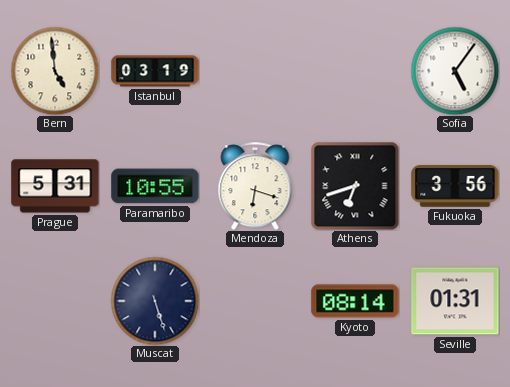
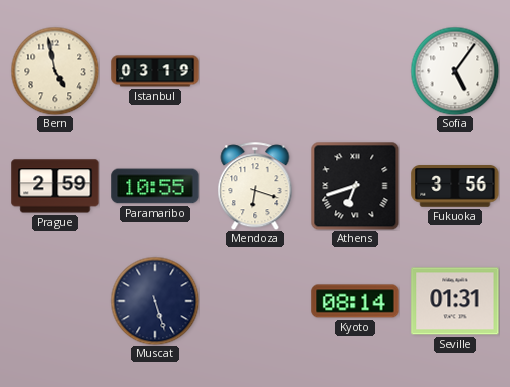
Bern: 4:59 -> 4:58
Prague: 5:31 -> 2:59
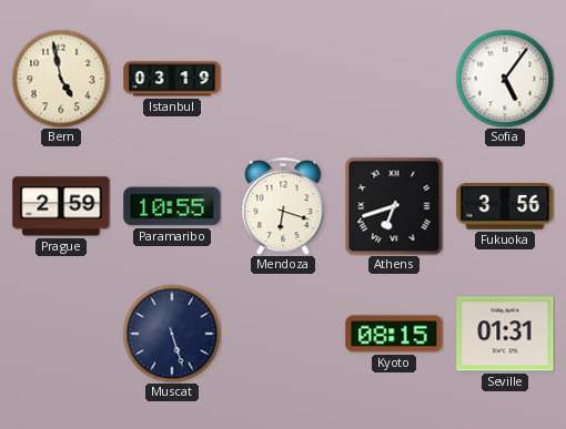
Kyoto: 08:14 -> 08:15
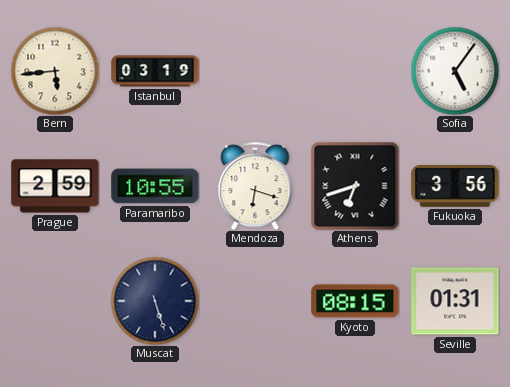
Bern: 4:58 -> 5:44
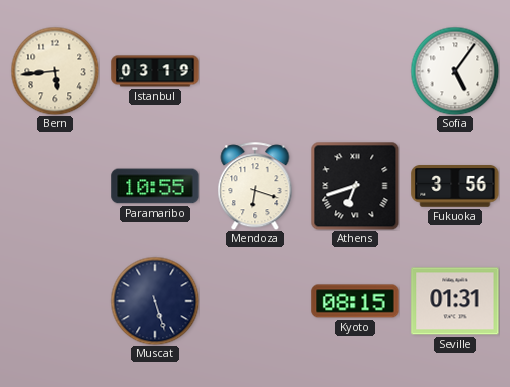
Prague: 2:59 -> none
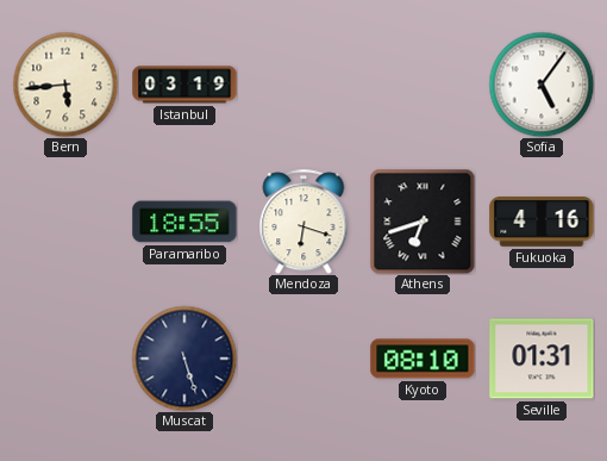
Paramaribo: 10:55 -> 18:55
Fukuoka: 3:56 -> 4:16
Kyoto: 08:15 -> 08:10
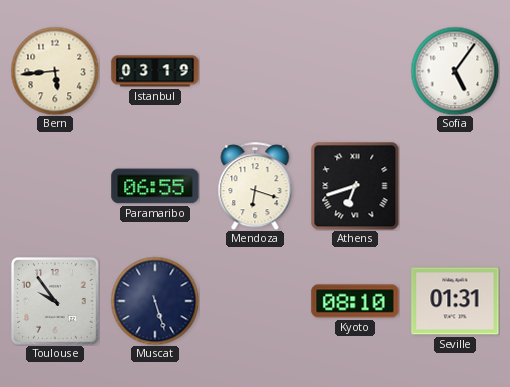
Paramaribo: 18:55 -> 06:55
Fukuoka: 4:16 -> none
Toulouse: none -> 9:54
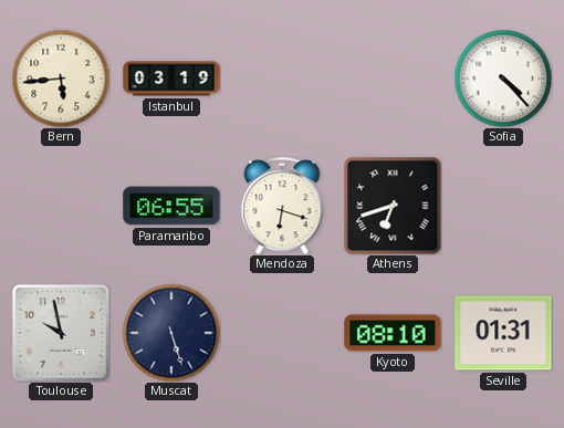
Sofia: 5:06 -> 4:23
Toulouse: 9:54 -> 9:58
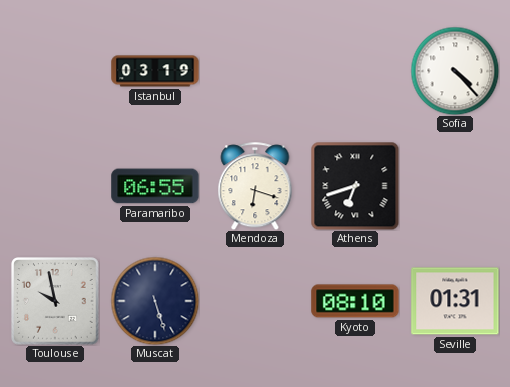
Bern: 5:44 -> none
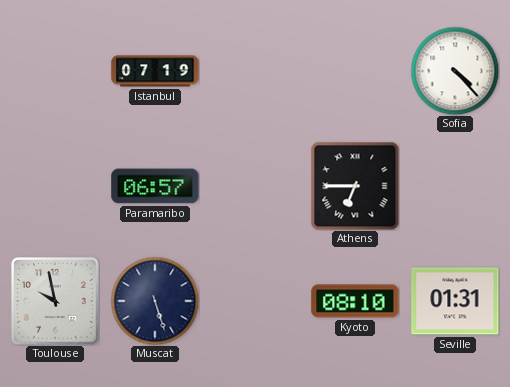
Istanbul: 03:19 -> 07:19
Paramaribo: 06:55 -> 06:57
Mendoza: 6:18 -> none
Athens: 6:42 -> 6:45
